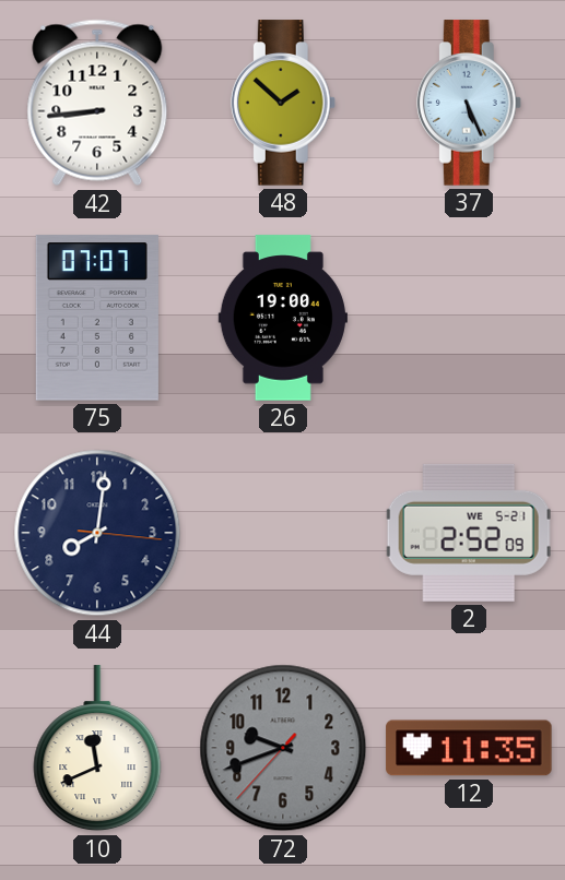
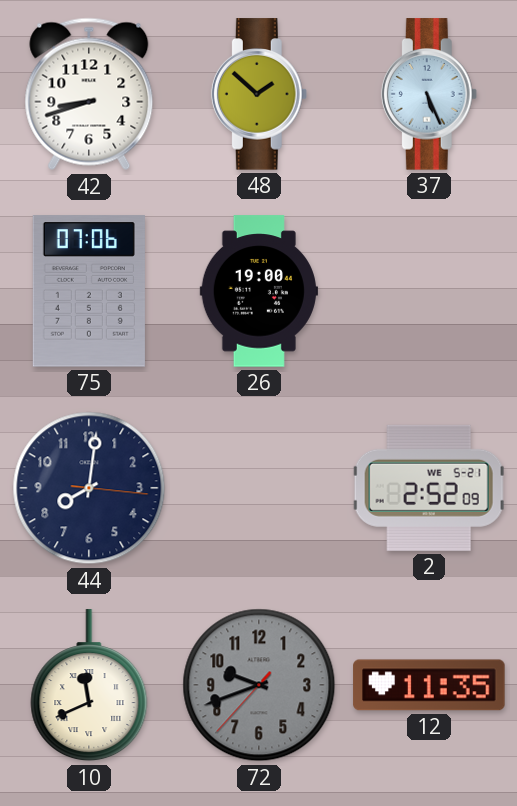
42: 8:44 -> 8:42
75: 07:07 -> 07:06
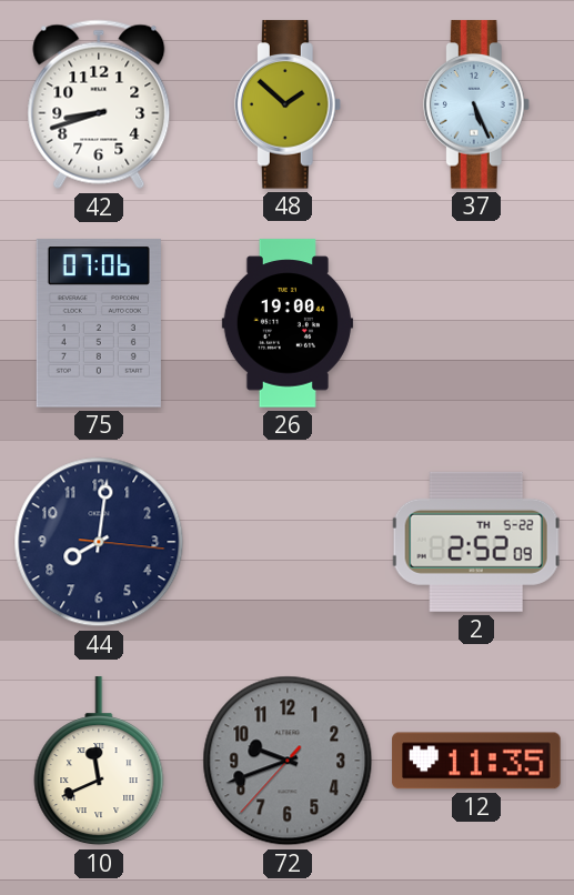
2 date: WE 5-21 -> TH 5-22
